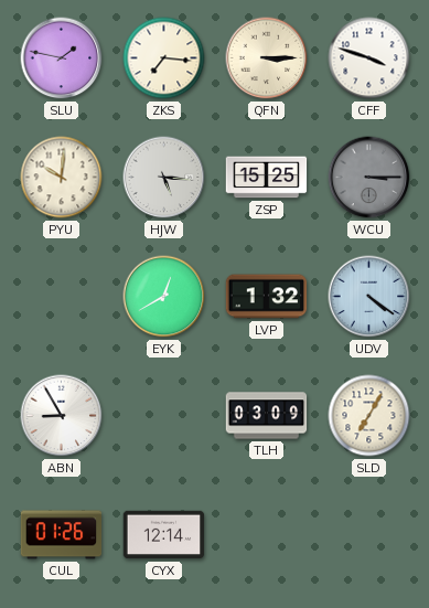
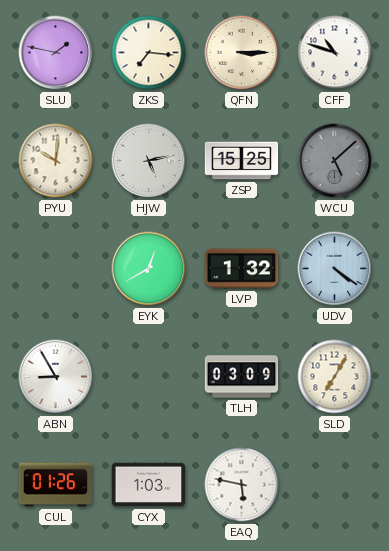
CFF: 3:48 -> 10:48
HJW: 5:16 -> 5:13
WCU: 3:15 -> 5:08
CYX: 12:14 -> 1:03
EAQ: none -> 5:47
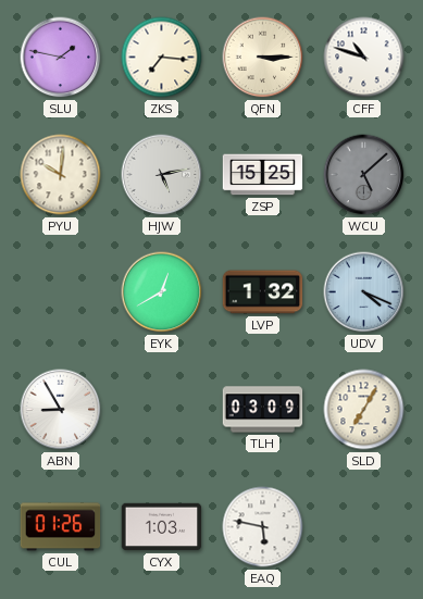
UDV: 4:21 -> 4:19
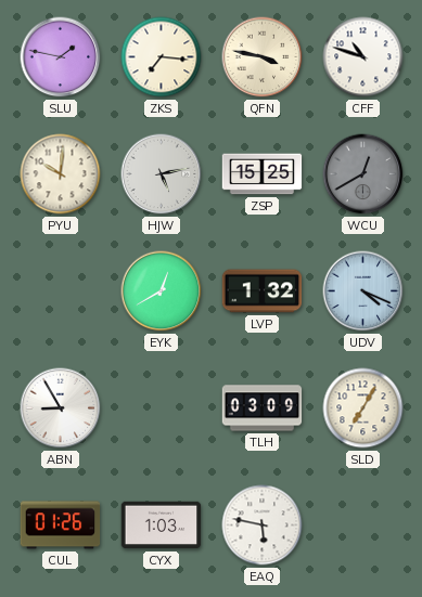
QFN: 3:15 -> 3:47
WCU: 5:08 -> 12:40
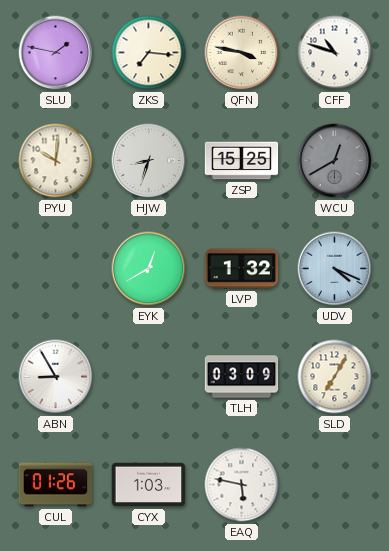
HJW: 5:13 -> 8:33
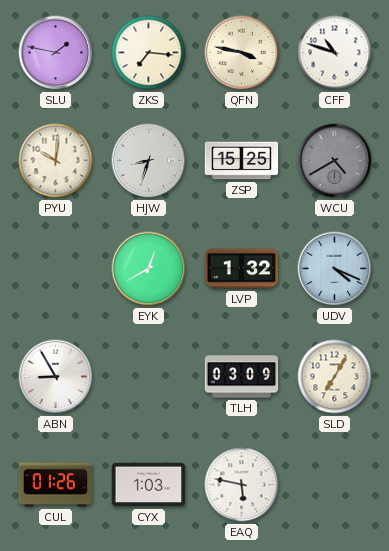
WCU: 12:40 -> 4:40
